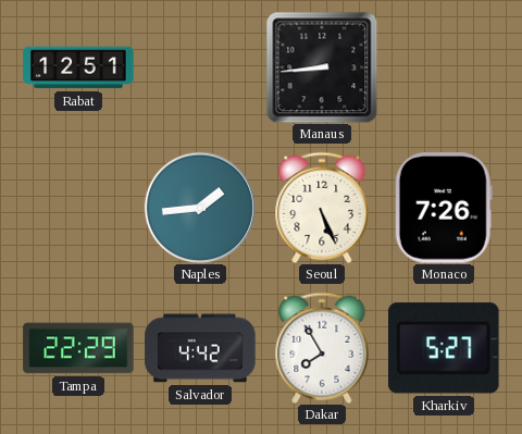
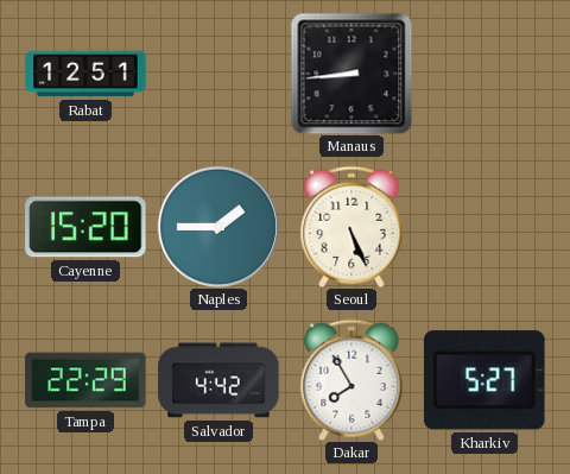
Cayenne: none -> 15:20
Naples: 1:44 -> 1:45
Monaco: 7:26 -> none
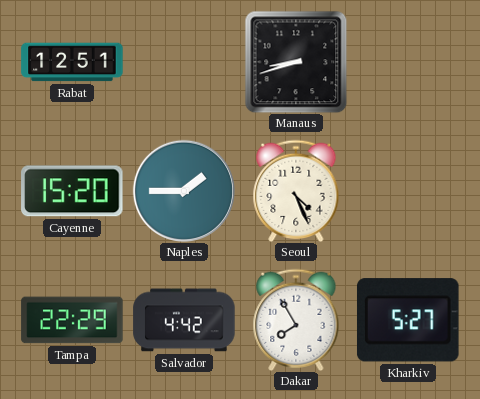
Manaus: 8:44 -> 8:42
Seoul: 5:26 -> 4:26
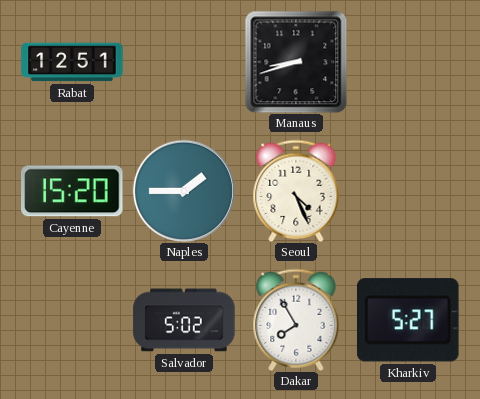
Tampa: 22:29 -> none
Salvador: 4:42 -> 5:02
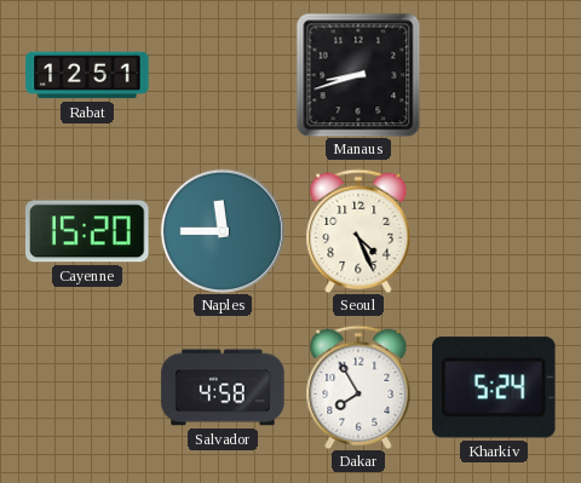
Naples: 1:45 -> 11:45
Salvador: 5:02 -> 4:58
Kharkiv: 5:27 -> 5:24
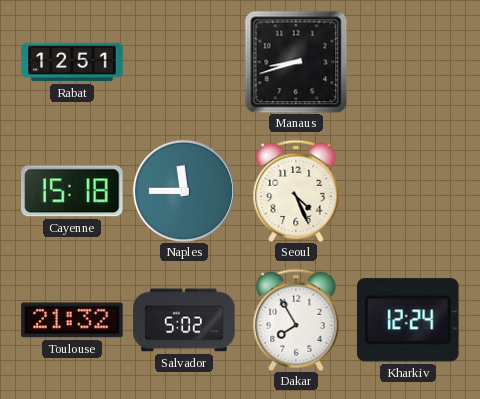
Cayenne: 15:20 -> 15:18
Toulouse: none -> 21:32
Salvador: 4:58 -> 5:02
Kharkiv: 5:24 -> 12:24
